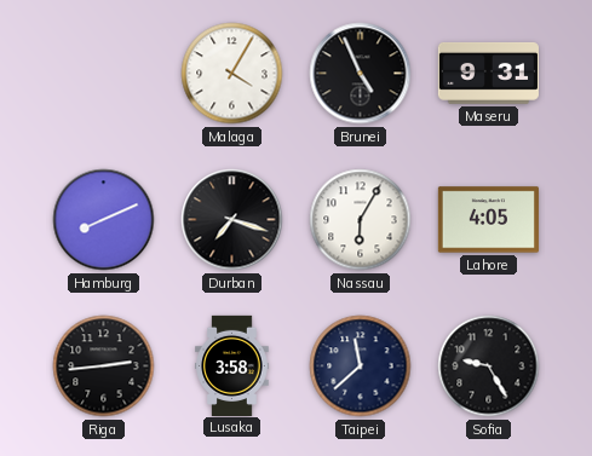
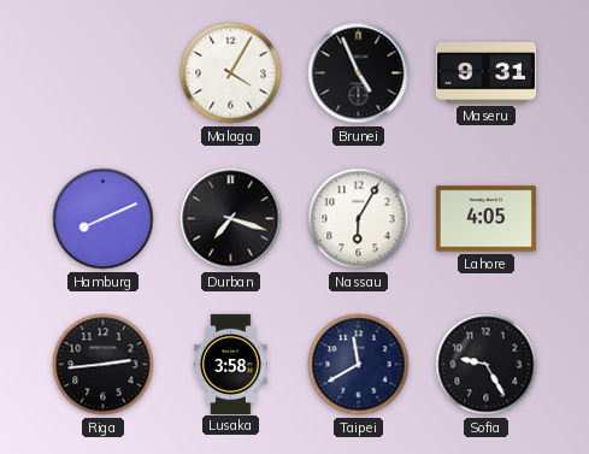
Taipei: 11:38 -> 11:40
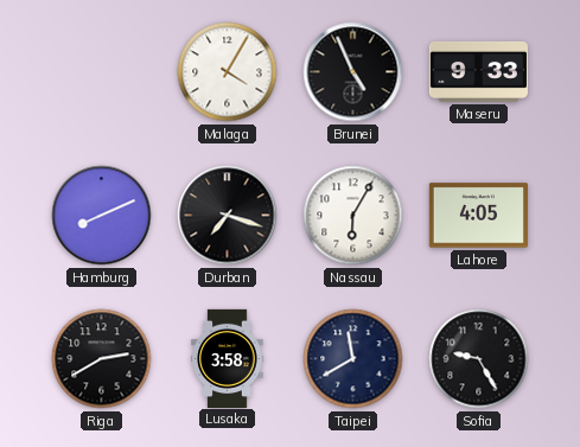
Maseru: 9:31 -> 9:33
Riga: 2:44 -> 2:40
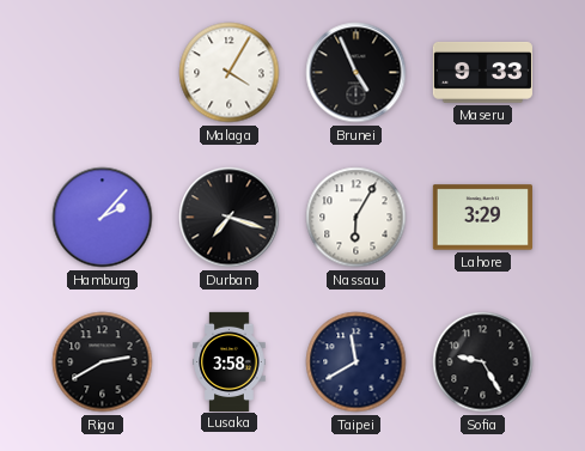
Hamburg: 8:11 -> 2:07
Lahore: 4:05 -> 3:29
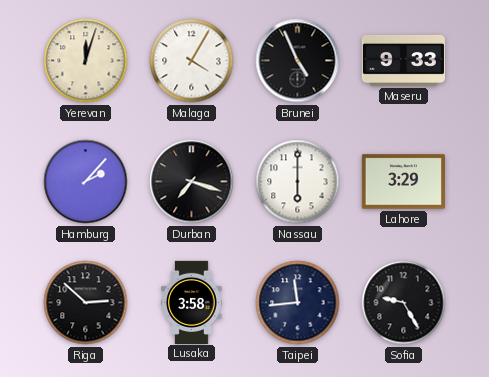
Yerevan: none -> 12:03
Nassau: 6:05 -> 6:00
Riga: 2:40 -> 2:52
Taipei: 11:40 -> 11:44
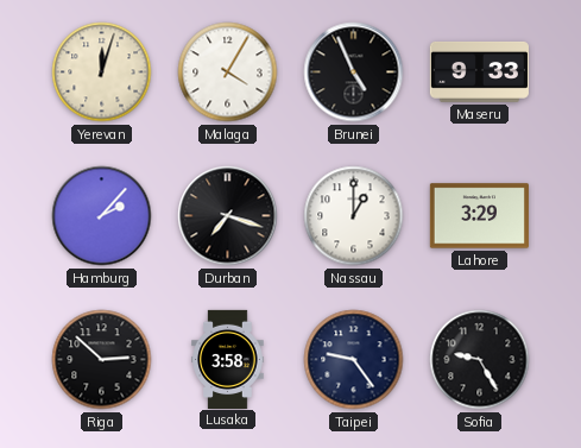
Nassau: 6:00 -> 1:00
Taipei: 11:44 -> 9:24
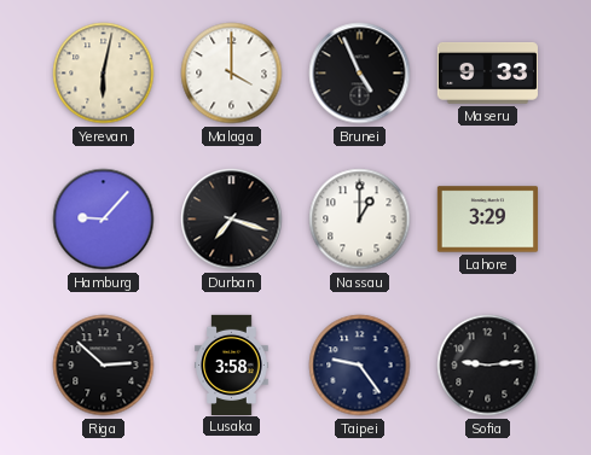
Yerevan: 12:03 -> 6:02
Malaga: 4:05 -> 4:00
Hamburg: 2:07 -> 9:07
Sofia: 9:25 -> 9:14
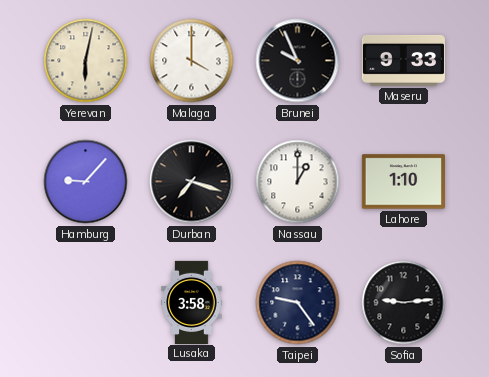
Brunei: 4:56 -> 9:56
Lahore: 3:29 -> 1:10
Riga: 2:52 -> none
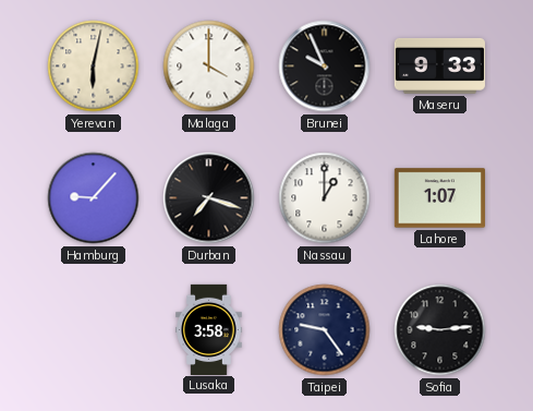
Lahore: 1:10 -> 1:07
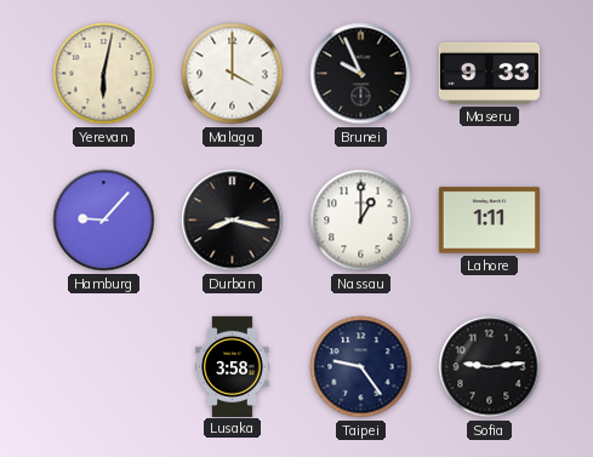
Durban: 7:18 -> 8:17
Lahore: 1:07 -> 1:11
